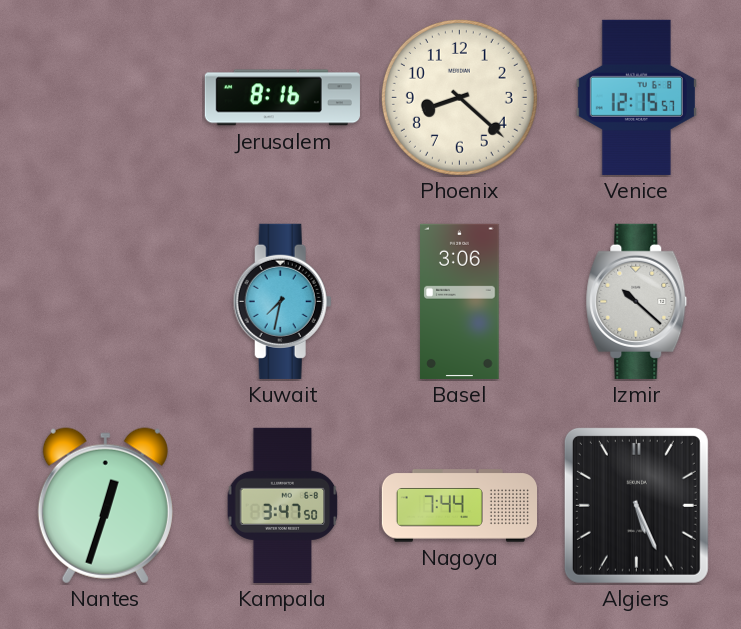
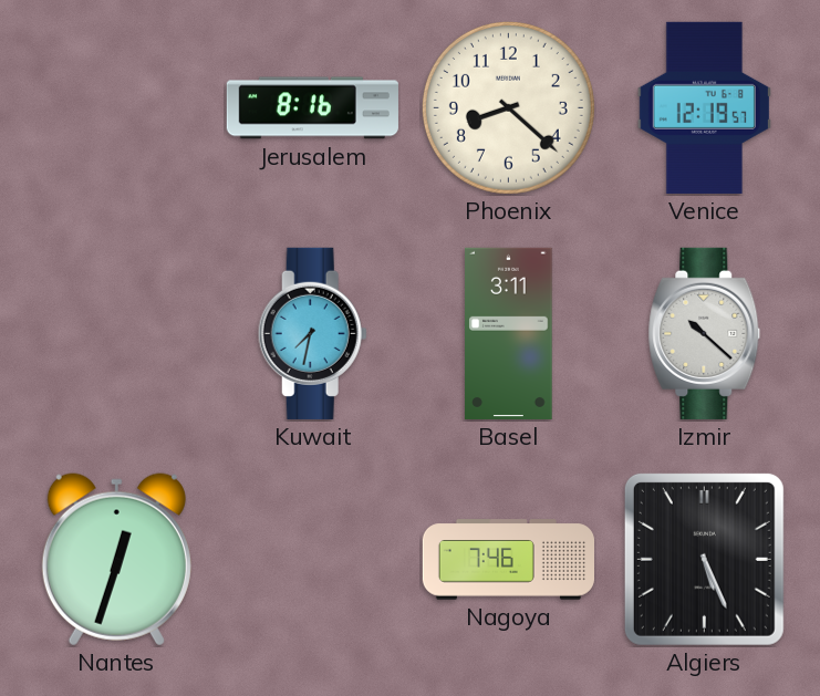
Venice: 12:15 -> 12:19
Basel: 3:06 -> 3:11
Kampala: 3:47 -> none
Nagoya: 7:44 -> 7:46
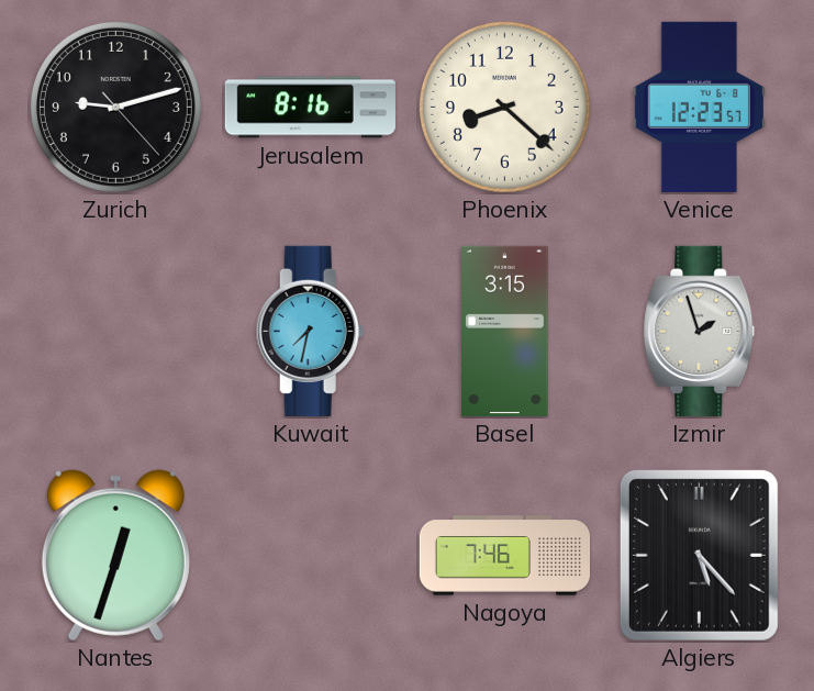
Zurich: none -> 9:12
Venice: 12:19 -> 12:23
Basel: 3:11 -> 3:15
Izmir: 10:22 -> 1:57
Algiers: 5:26 -> 5:23
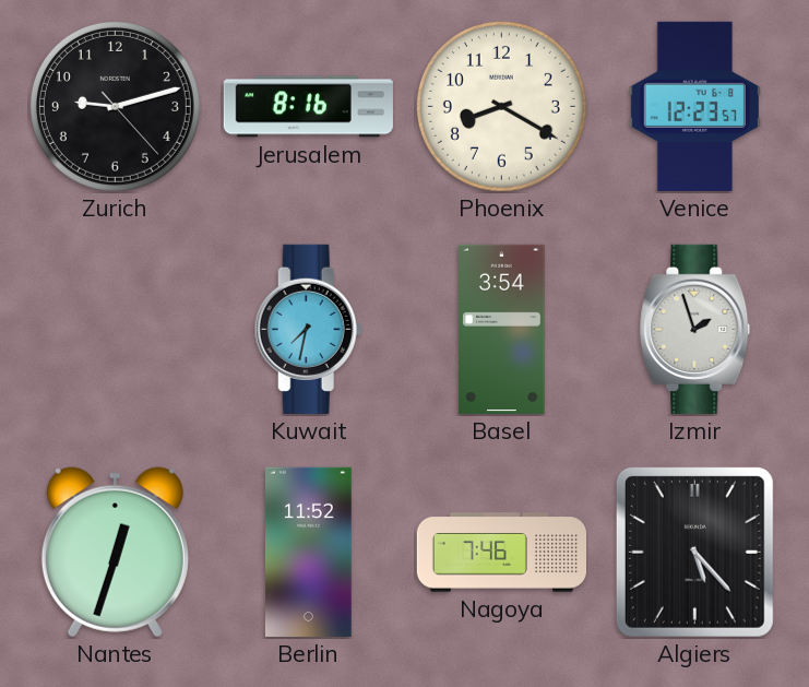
Phoenix: 8:22 -> 8:20
Basel: 3:15 -> 3:54
Berlin: none -> 11:52
